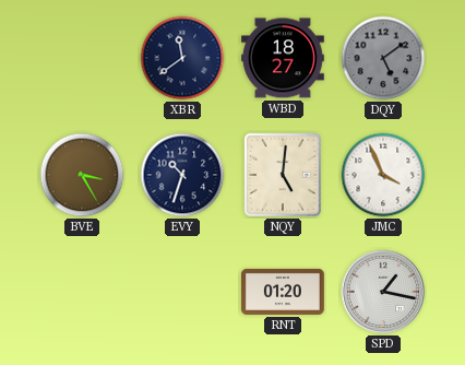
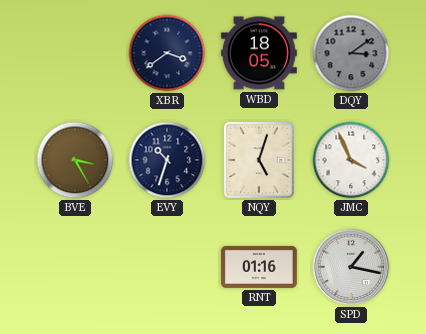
XBR: 11:39 -> 3:39
WBD: 18:27 -> 18:05
DQY: 5:09 -> 3:09
NQY: 5:01 -> 5:03
RNT: 01:20 -> 01:16
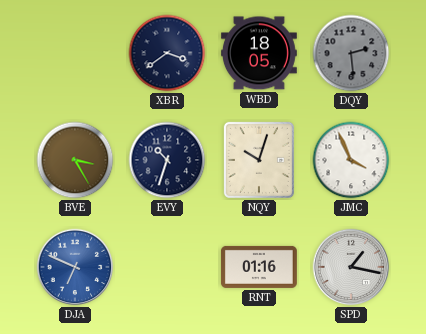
DQY: 3:09 -> 2:29
NQY: 5:03 -> 10:03
DJA: none -> 6:49
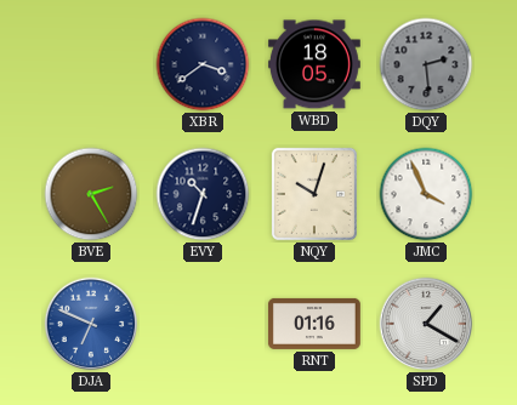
BVE: 3:25 -> 2:25
SPD: 1:17 -> 1:20
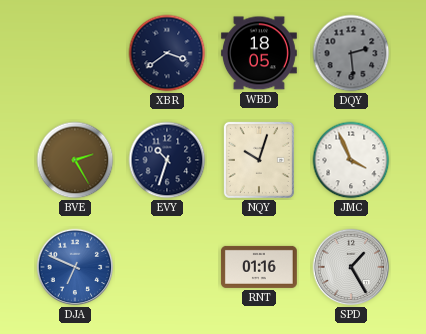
SPD: 1:20 -> 1:25
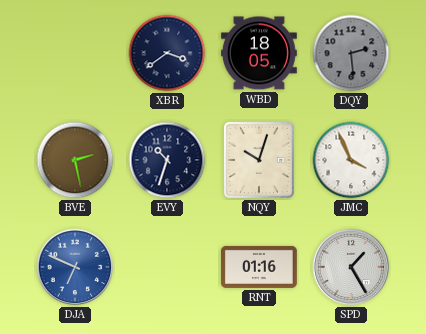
BVE: 2:25 -> 2:28
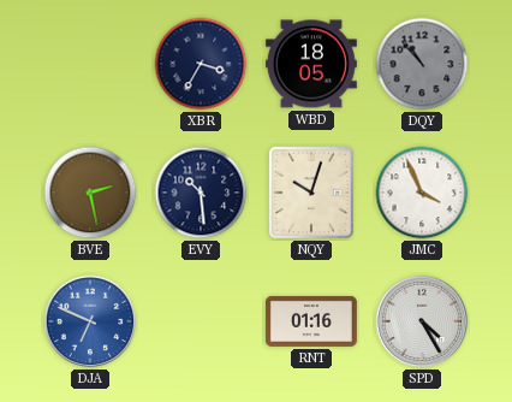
XBR: 3:39 -> 3:35
DQY: 2:29 -> 10:53
EVY: 10:33 -> 10:29
SPD: 1:25 -> 4:25
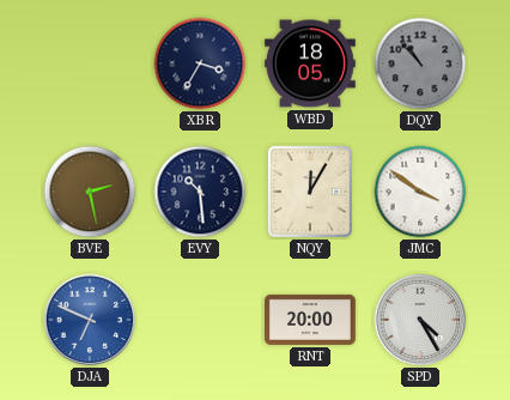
NQY: 10:03 -> 12:05
JMC: 3:56 -> 3:51
RNT: 01:16 -> 20:00
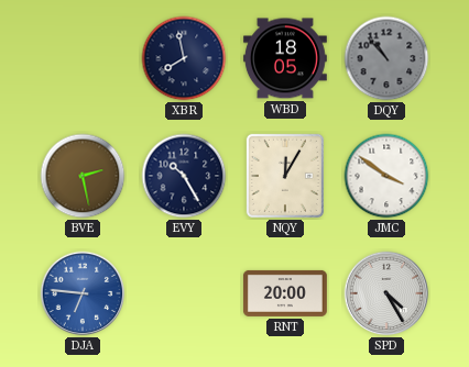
XBR: 3:35 -> 7:58
EVY: 10:29 -> 10:25
DJA: 6:49 -> 6:46
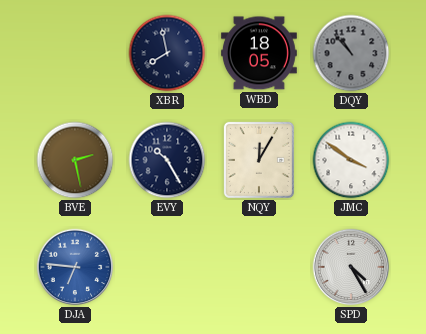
RNT: 20:00 -> none
